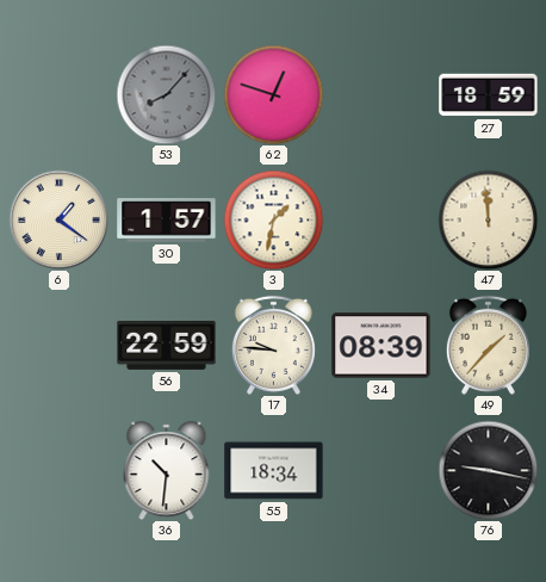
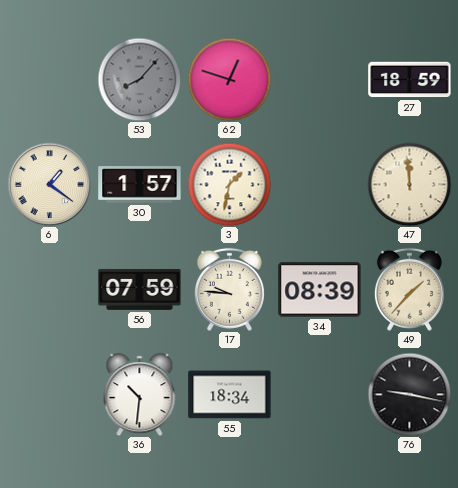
56: 22:59 -> 07:59
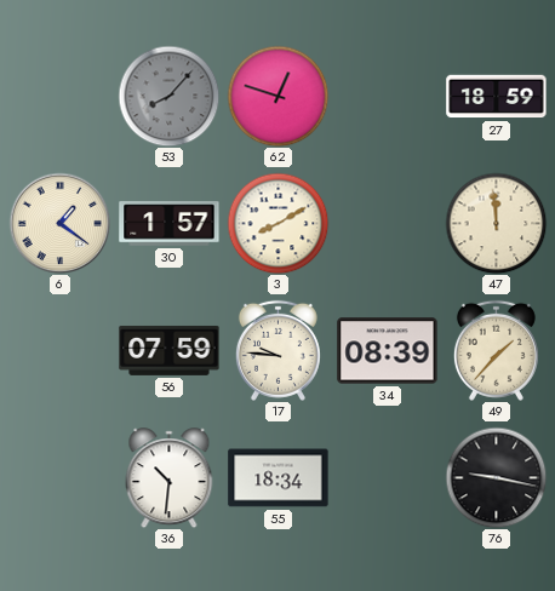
3: 1:32 -> 8:10
